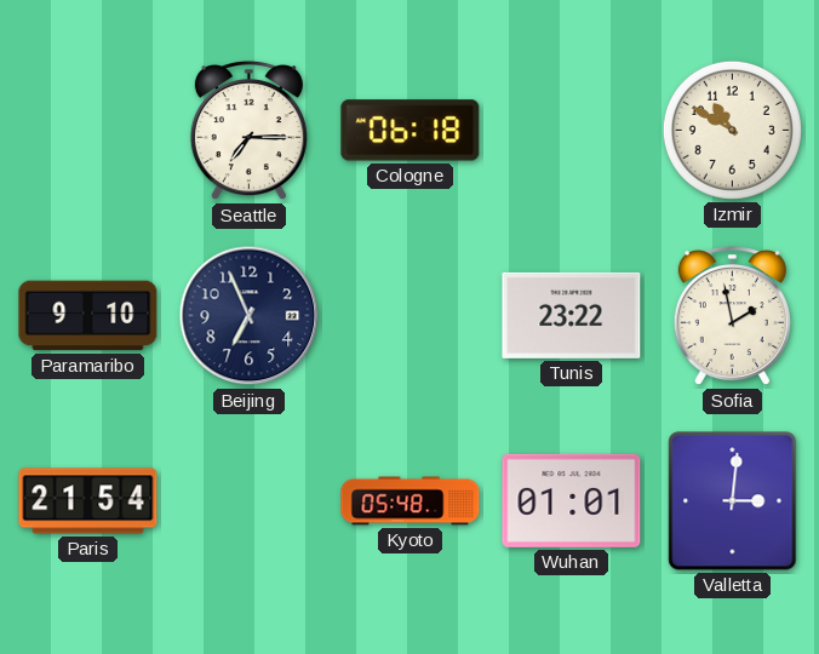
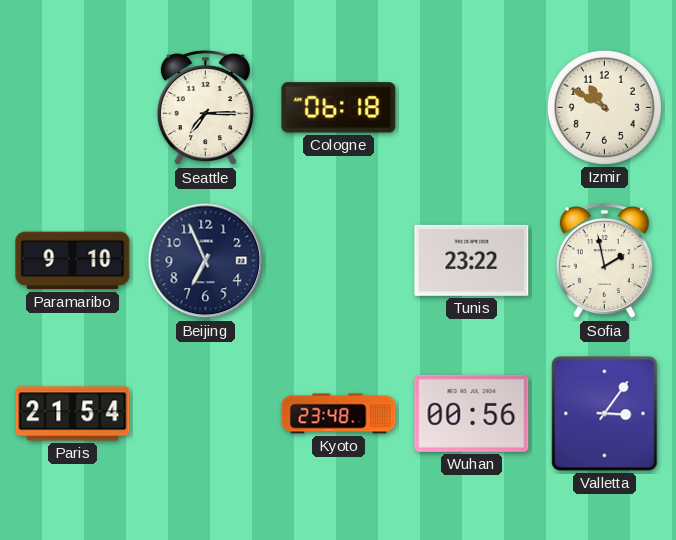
Kyoto: 05:48 -> 23:48
Wuhan: 01:01 -> 00:56
Valletta: 3:01 -> 3:06
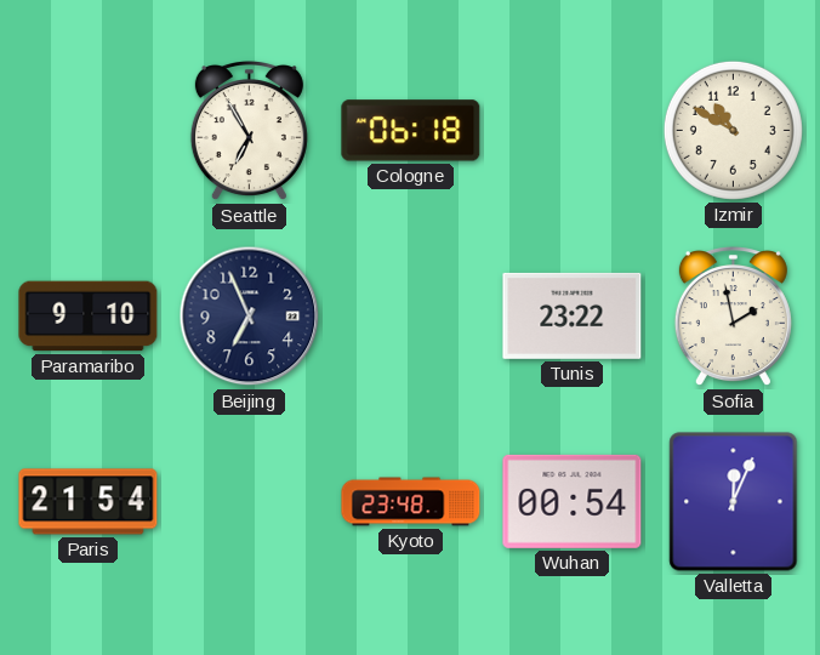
Seattle: 7:15 -> 6:55
Wuhan: 00:56 -> 00:54
Valletta: 3:06 -> 12:04
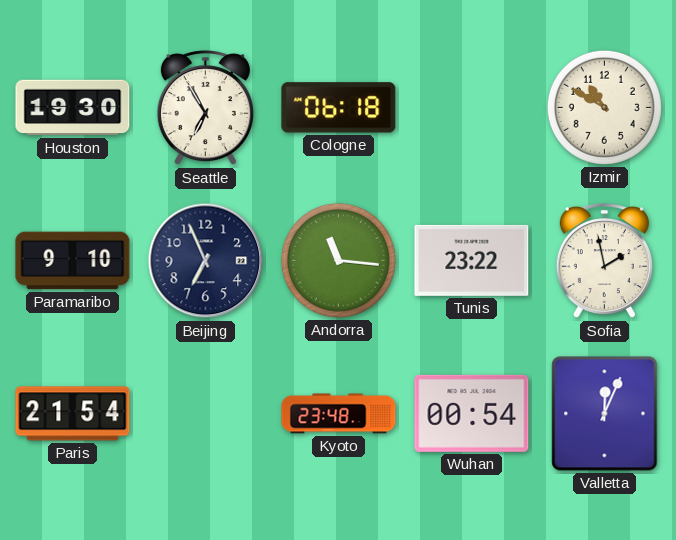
Houston: none -> 19:30
Andorra: none -> 11:16
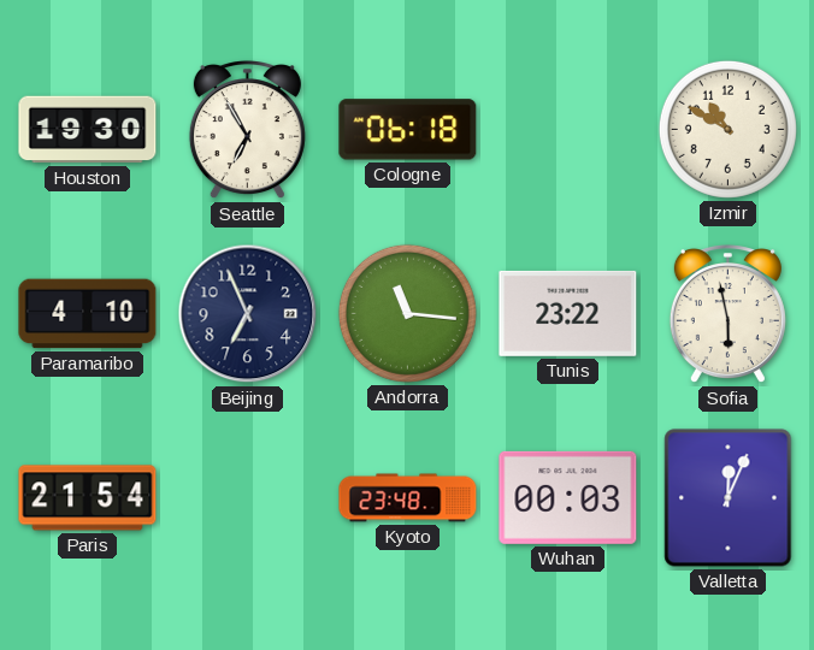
Paramaribo: 9:10 -> 4:10
Sofia: 1:58 -> 5:58
Wuhan: 00:54 -> 00:03
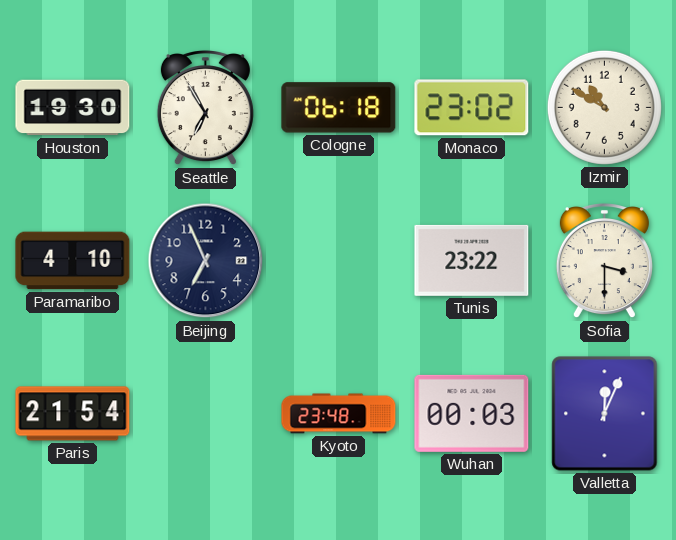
Monaco: none -> 23:02
Andorra: 11:16 -> none
Sofia: 5:58 -> 3:30
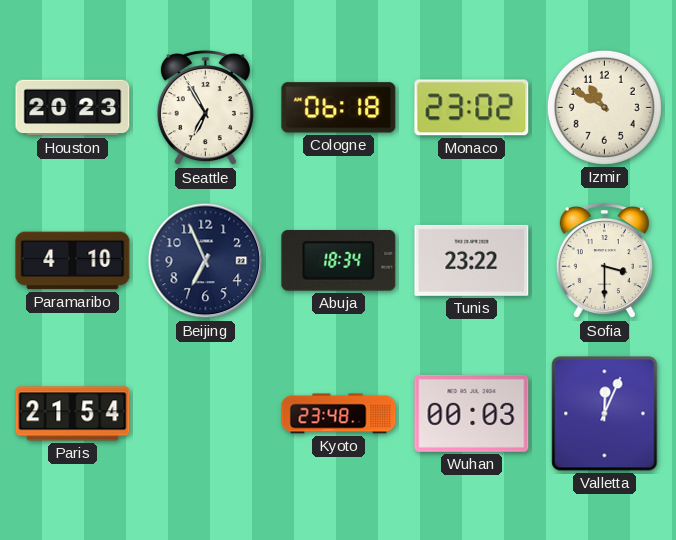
Houston: 19:30 -> 20:23
Abuja: none -> 18:34
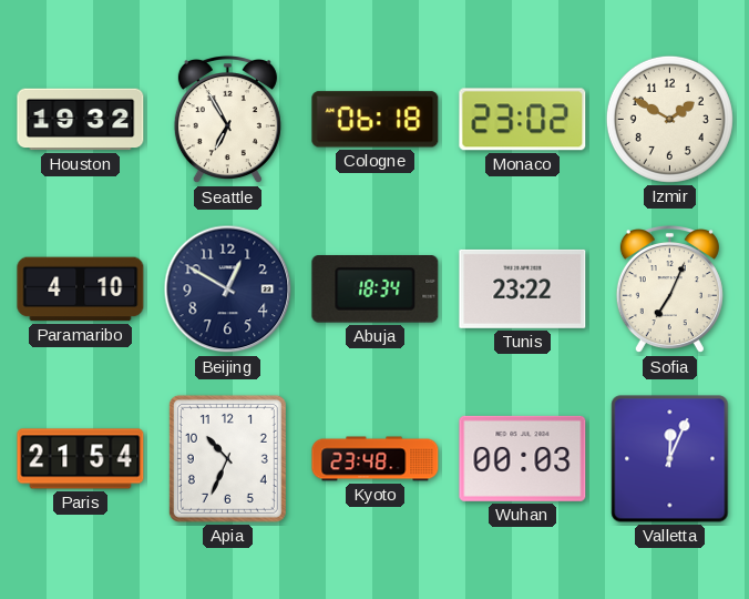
Houston: 20:23 -> 19:32
Izmir: 10:50 -> 1:50
Beijing: 6:56 -> 12:50
Sofia: 3:30 -> 7:04
Apia: none -> 10:34
